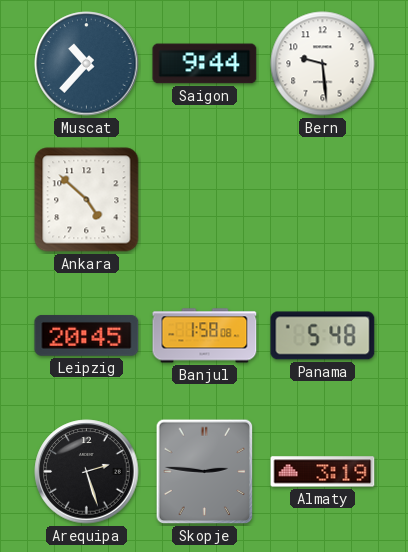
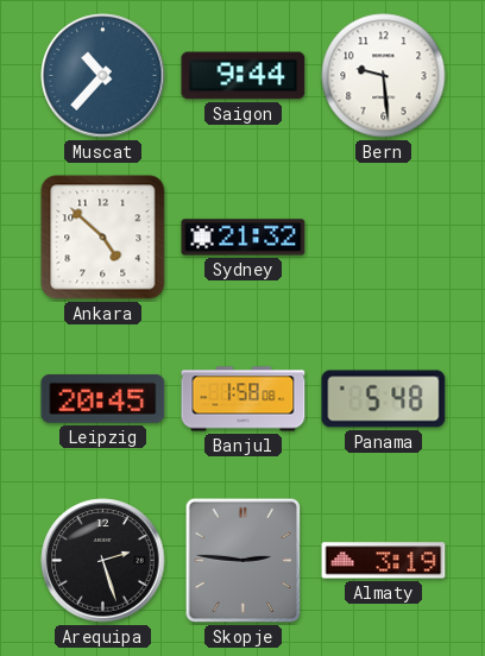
Sydney: none -> 21:32
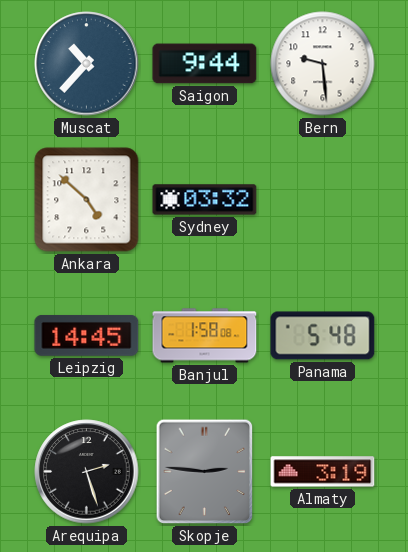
Sydney: 21:32 -> 03:32
Leipzig: 20:45 -> 14:45
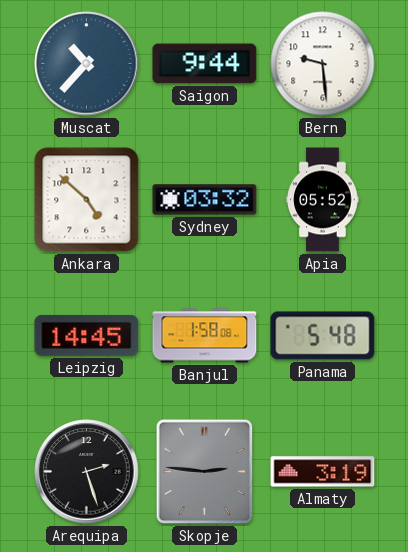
Apia: none -> 05:52
